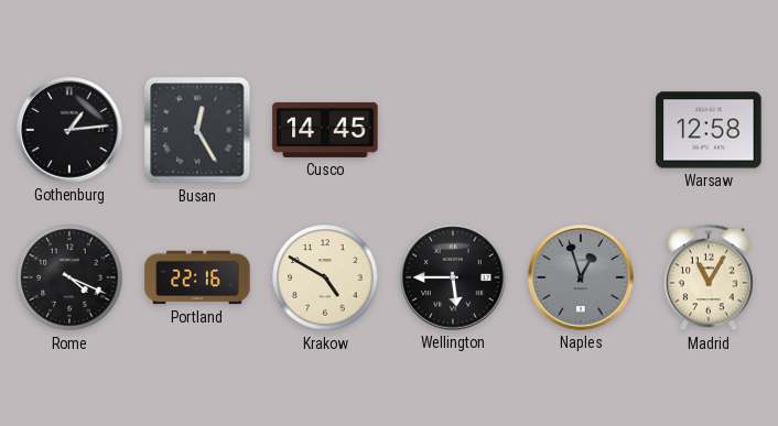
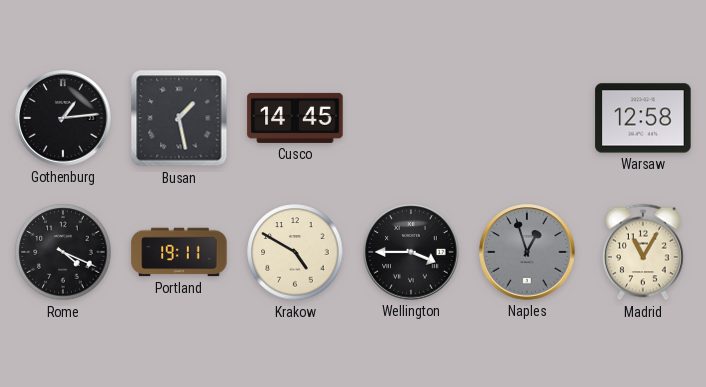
Busan: 12:25 -> 1:28
Portland: 22:16 -> 19:11
Wellington: 5:45 -> 3:45
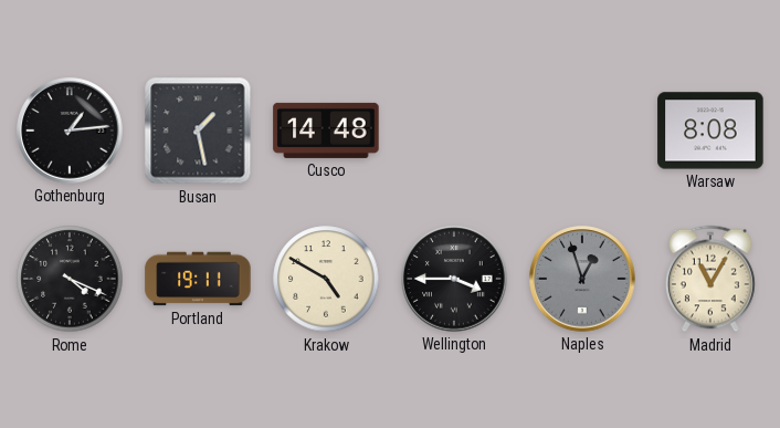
Cusco: 14:45 -> 14:48
Warsaw: 12:58 -> 8:08
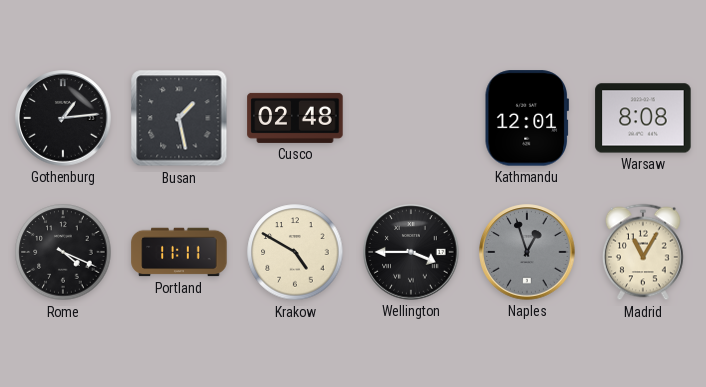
Cusco: 14:48 -> 02:48
Kathmandu: none -> 12:01
Portland: 19:11 -> 11:11
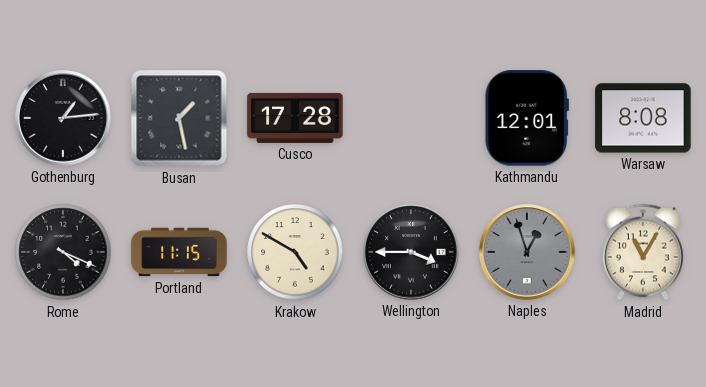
Cusco: 02:48 -> 17:28
Portland: 11:11 -> 11:15
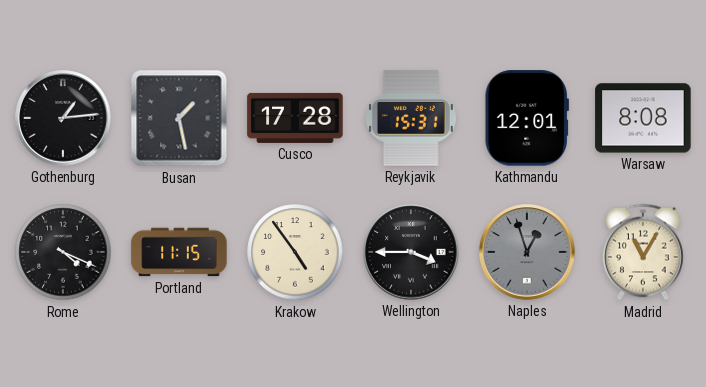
Reykjavik: none -> 15:31
Krakow: 4:50 -> 4:54
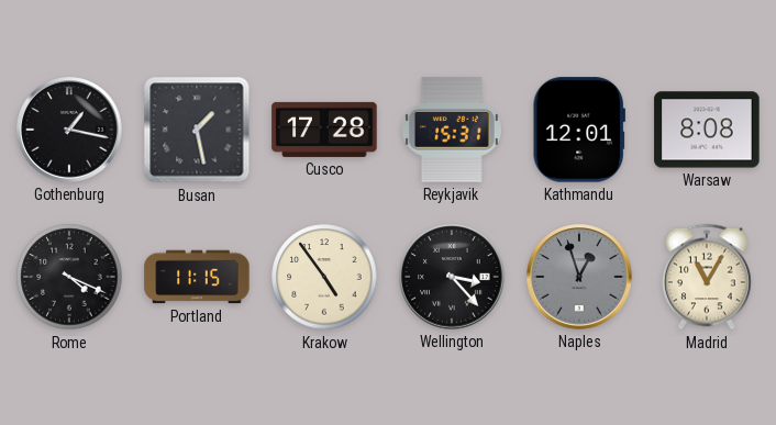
Gothenburg: 1:14 -> 1:17
Wellington: 3:45 -> 3:23
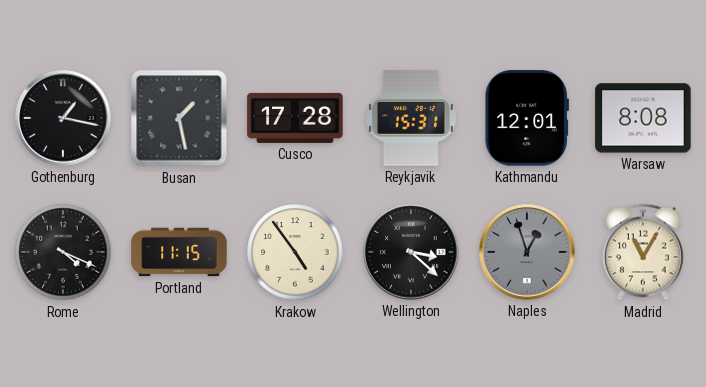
Wellington: 3:23 -> 3:22
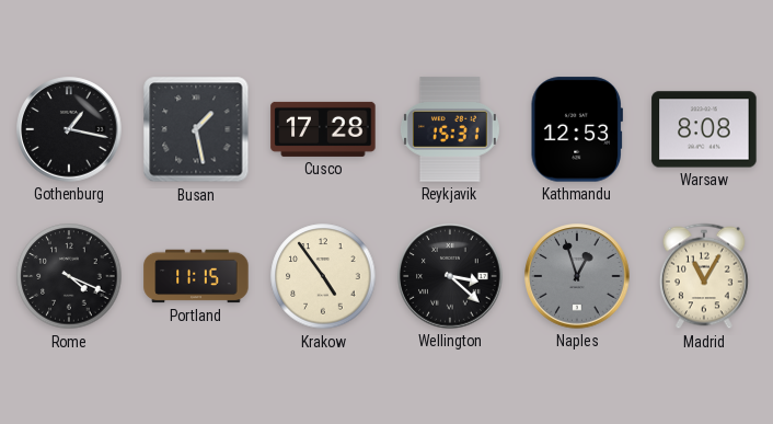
Kathmandu: 12:01 -> 12:53
